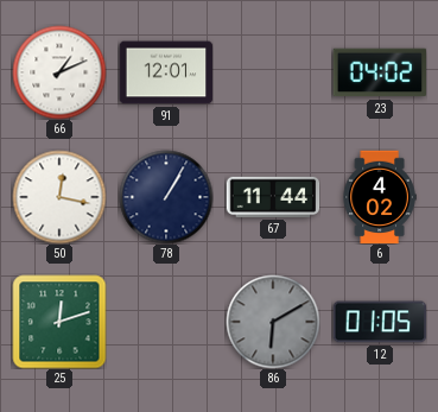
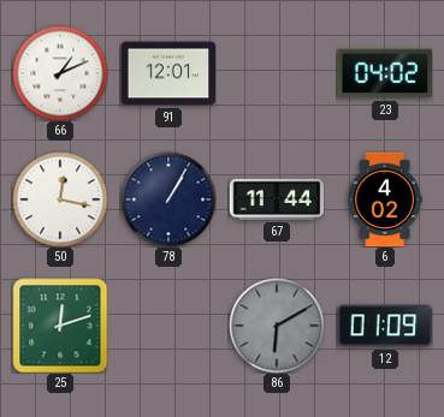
12: 01:05 -> 01:09
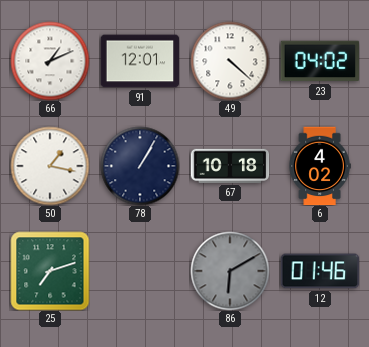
49: none -> 4:22
50: 12:17 -> 1:17
67: 11:44 -> 10:18
25: 12:12 -> 7:12
12: 01:09 -> 01:46
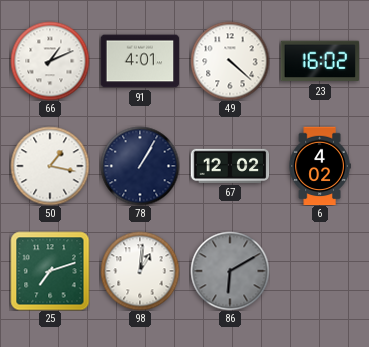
91: 12:01 -> 4:01
23: 04:02 -> 16:02
67: 10:18 -> 12:02
98: none -> 1:01
12: 01:46 -> none
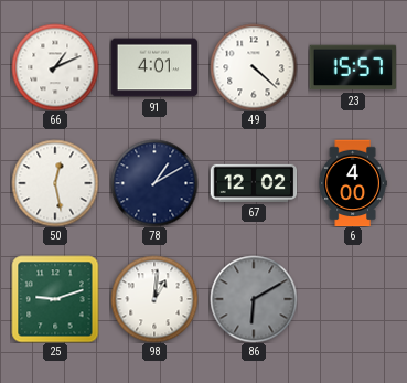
23: 16:02 -> 15:57
50: 1:17 -> 12:28
78: 1:05 -> 1:10
6: 4:02 -> 4:00
25: 7:12 -> 9:12
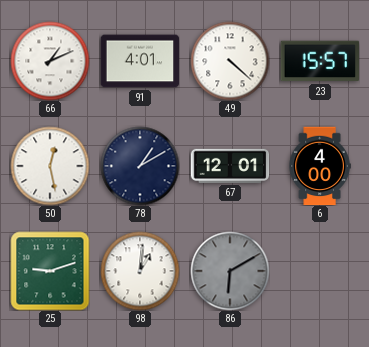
67: 12:02 -> 12:01
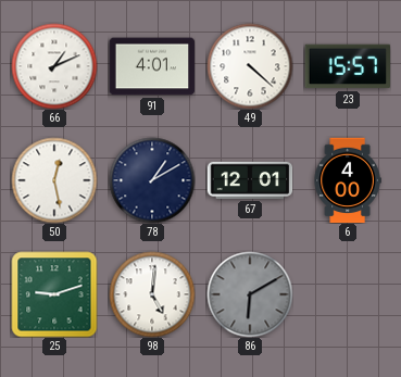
98: 1:01 -> 5:01
